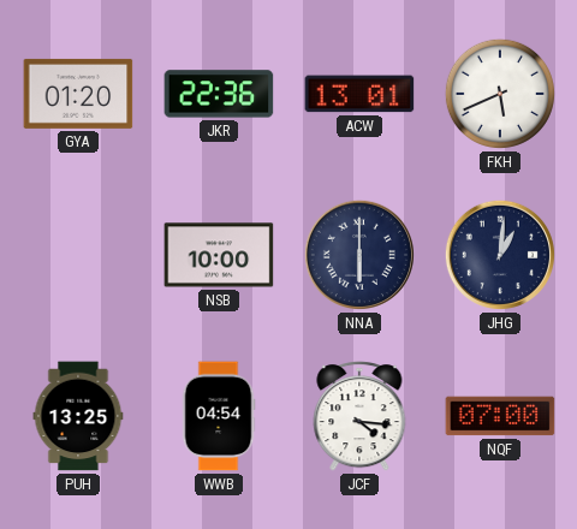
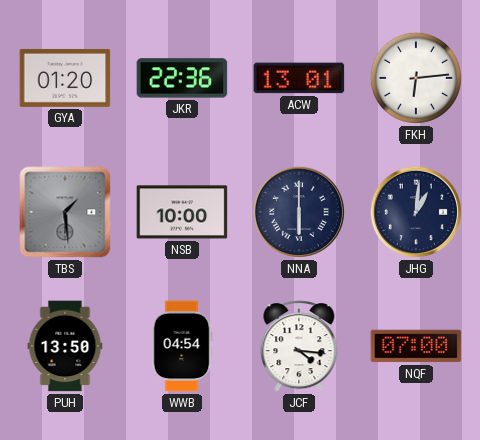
FKH: 5:41 -> 6:14
TBS: none -> 1:29
PUH: 13:25 -> 13:50
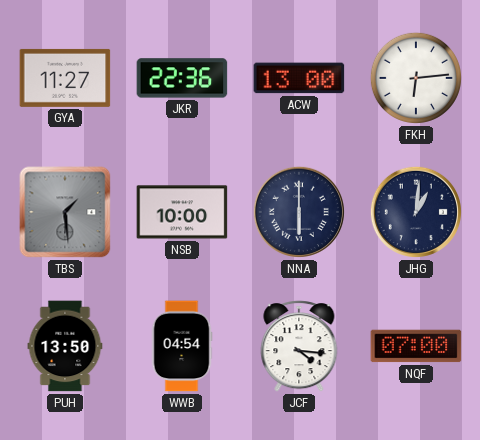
GYA: 01:20 -> 11:27
ACW: 13:01 -> 13:00
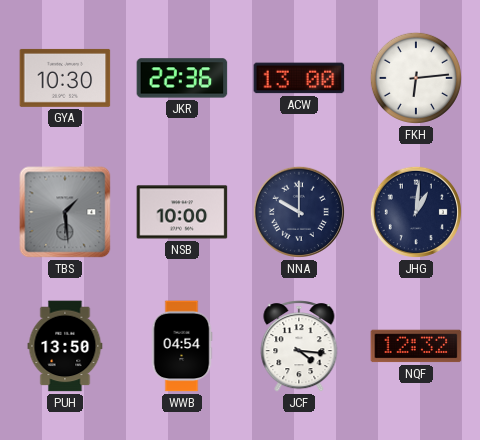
GYA: 11:27 -> 10:30
NNA: 6:00 -> 10:00
NQF: 07:00 -> 12:32
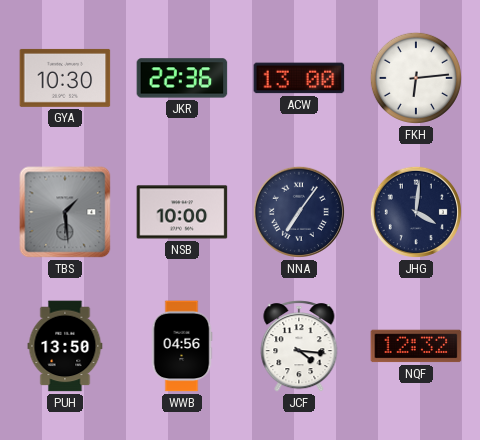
NNA: 10:00 -> 7:06
JHG: 1:01 -> 4:01
WWB: 04:54 -> 04:56
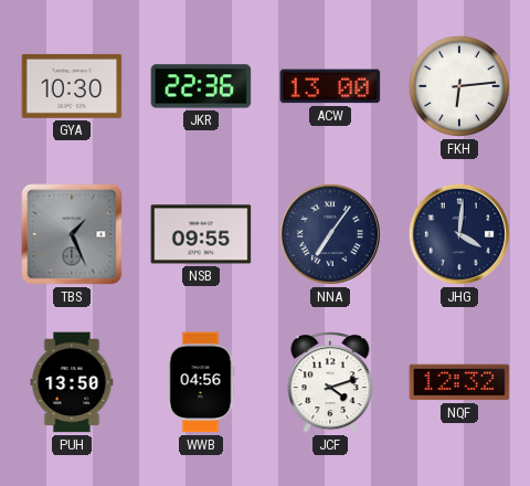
TBS: 1:29 -> 1:26
NSB: 10:00 -> 09:55
JCF: 4:16 -> 4:12
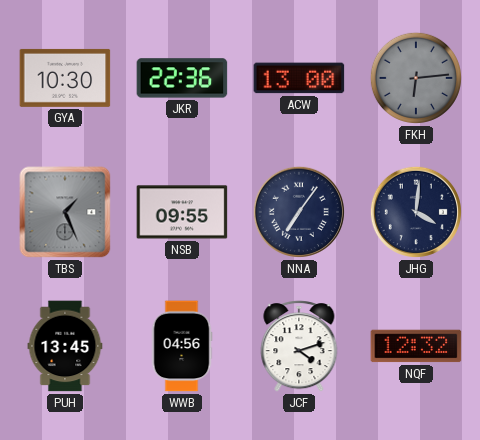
FKH dial: white -> grey
PUH: 13:50 -> 13:45
